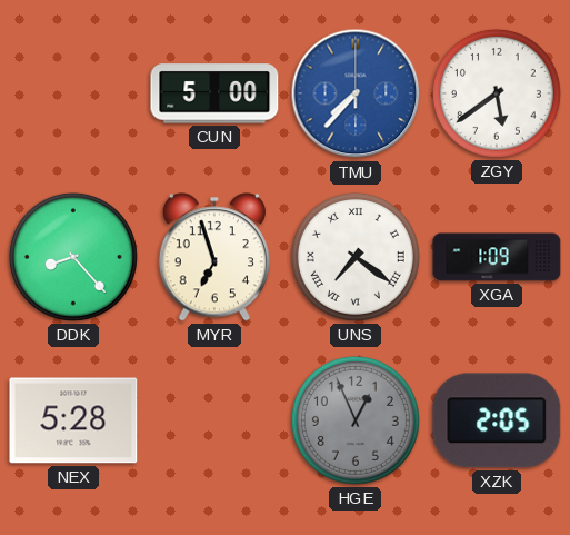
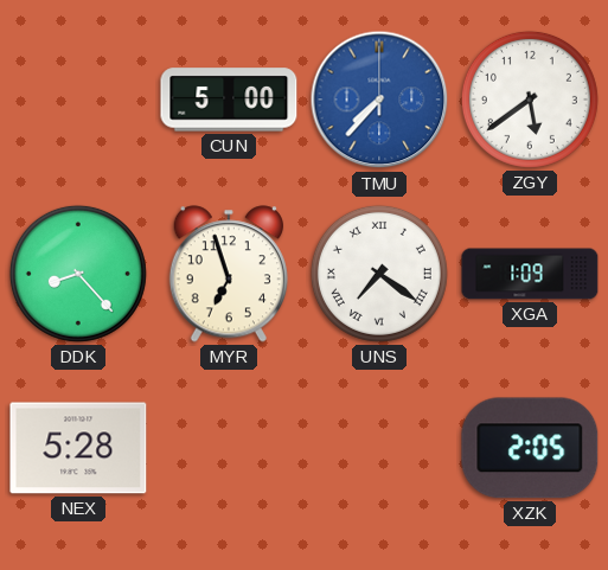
HGE: 12:56 -> none
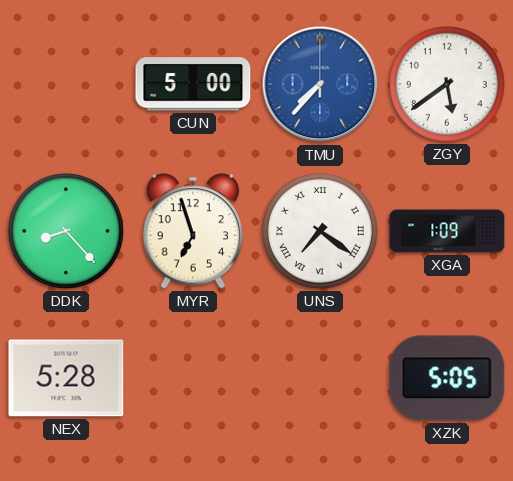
XZK: 2:05 -> 5:05
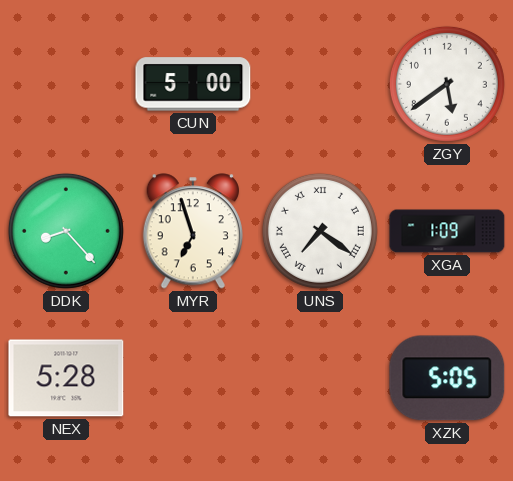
TMU: 7:37 -> none
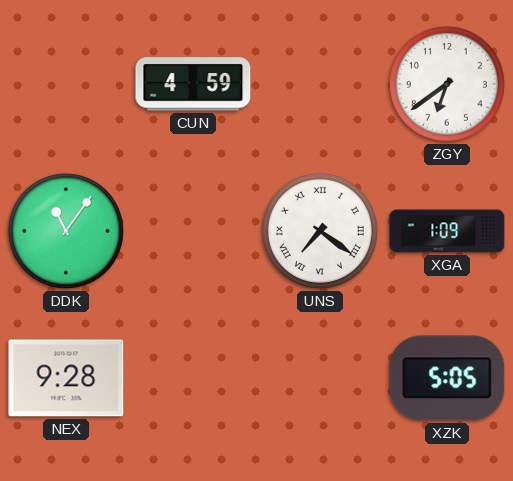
CUN: 5:00 -> 4:59
ZGY: 5:39 -> 6:39
DDK: 8:23 -> 11:06
MYR: 6:57 -> none
NEX: 5:28 -> 9:28
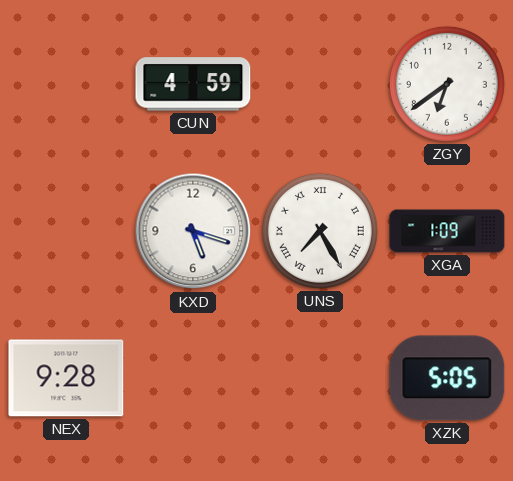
DDK: 11:06 -> none
KXD: none -> 5:18
UNS: 7:21 -> 7:25
